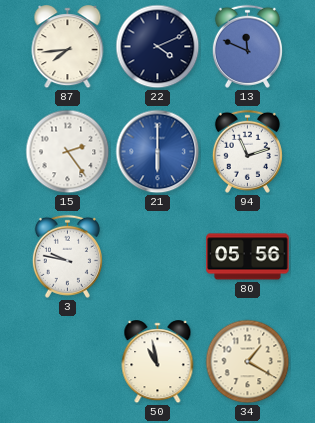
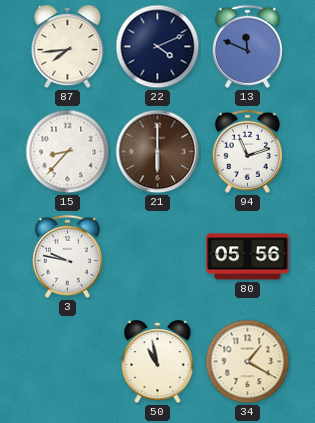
15: 2:24 -> 8:37
21 dial: blue -> brown
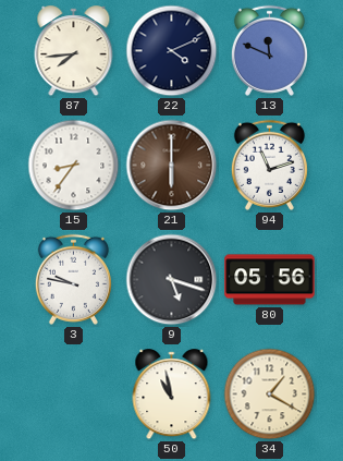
15: 8:37 -> 8:36
9: none -> 5:18
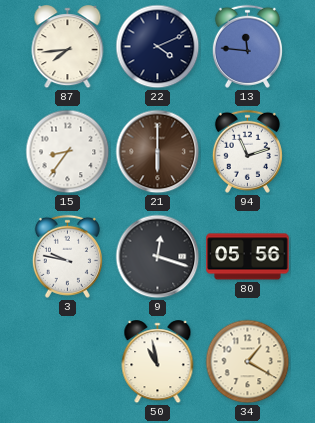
13: 11:49 -> 11:46
9: 5:18 -> 12:18
